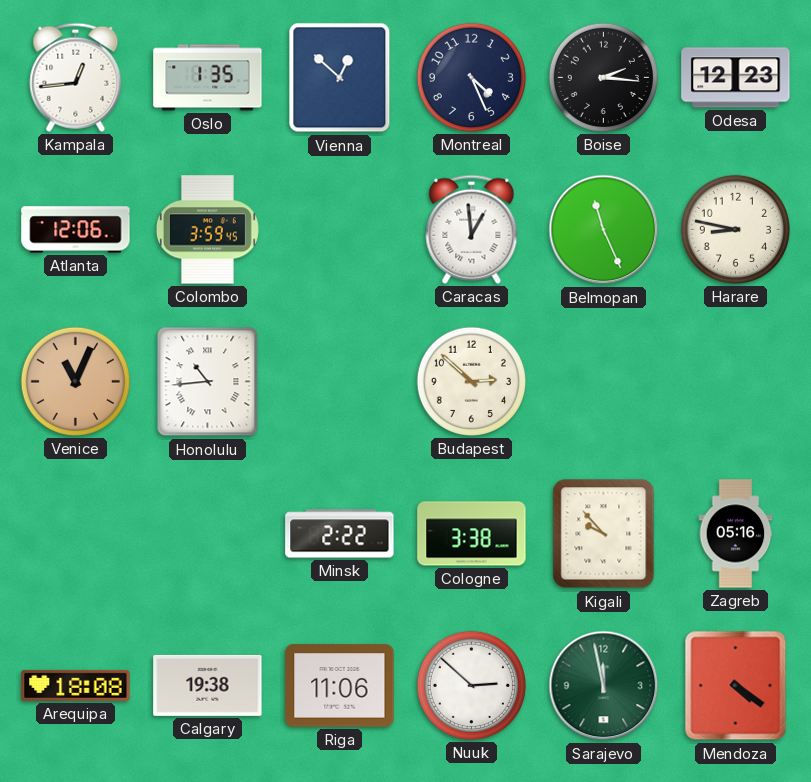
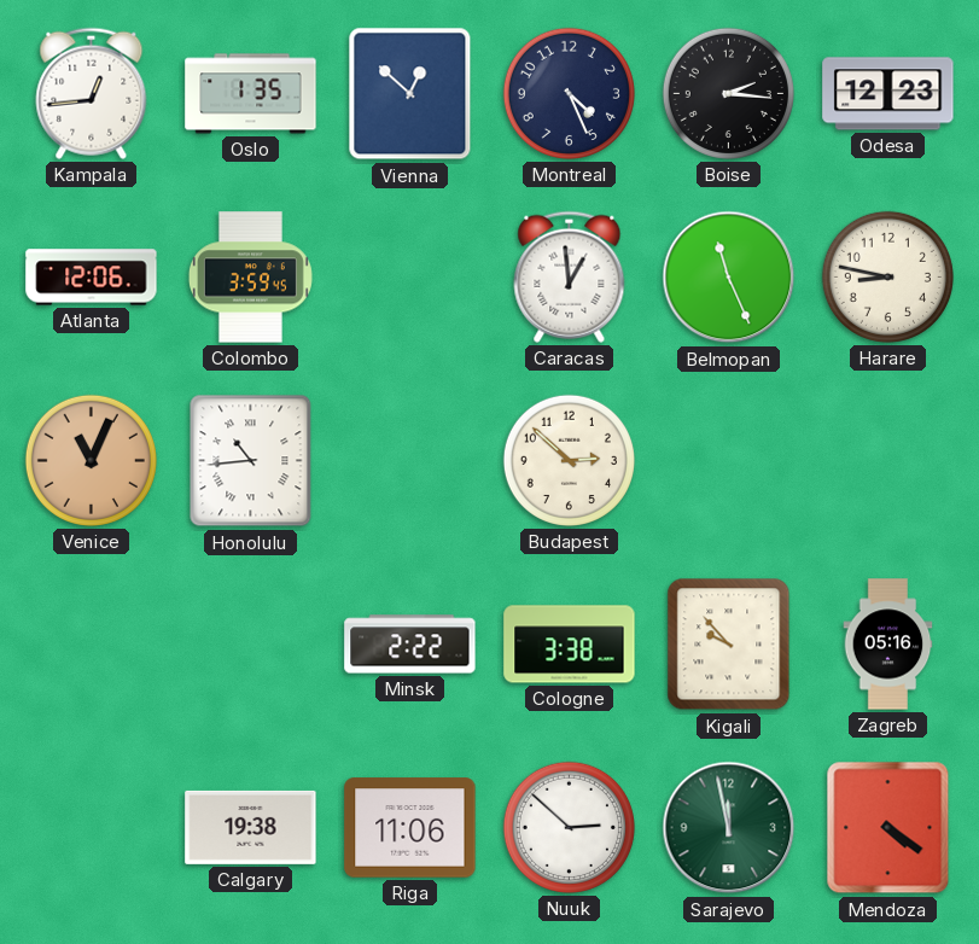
Arequipa: 18:08 -> none
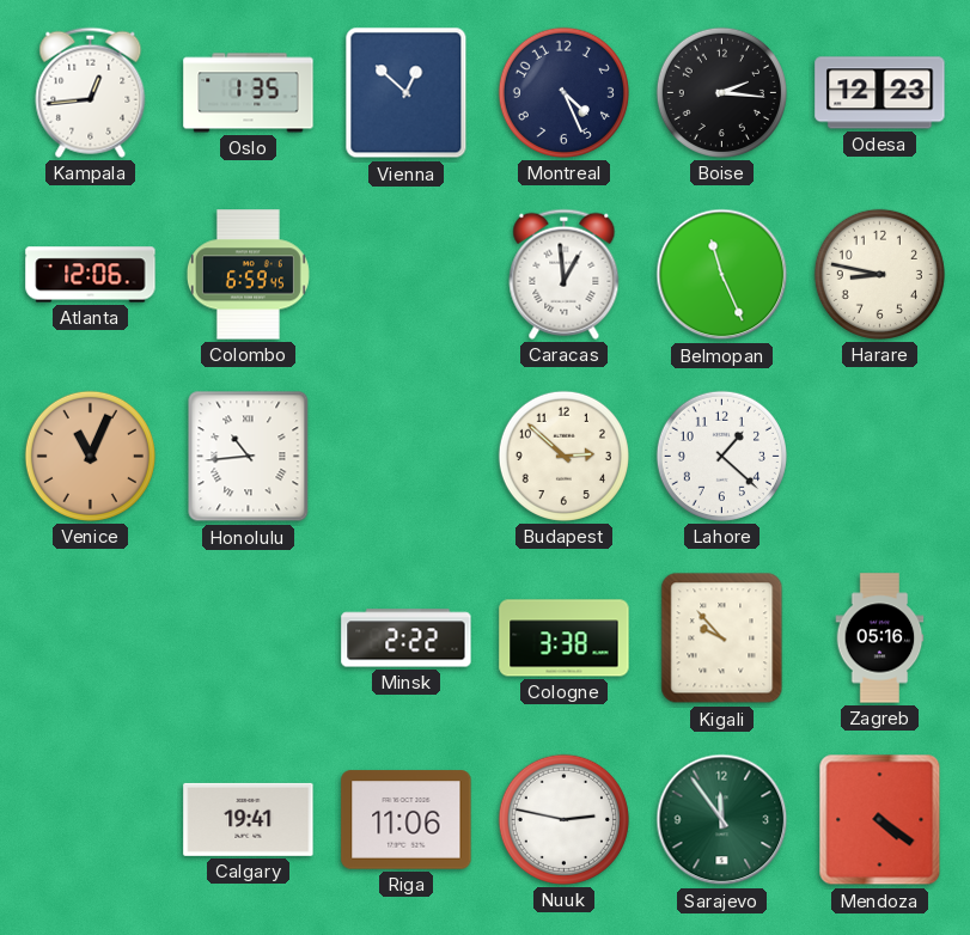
Colombo: 3:59 -> 6:59
Lahore: none -> 1:22
Calgary: 19:38 -> 19:41
Nuuk: 2:52 -> 2:47
Sarajevo: 11:58 -> 11:54
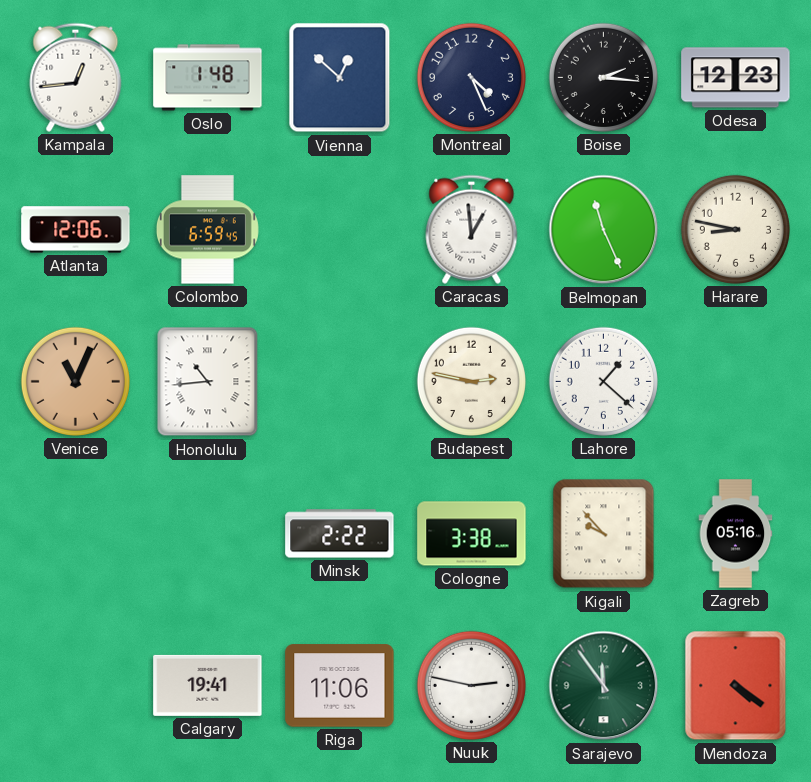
Oslo: 1:35 -> 1:48
Budapest: 2:52 -> 2:47
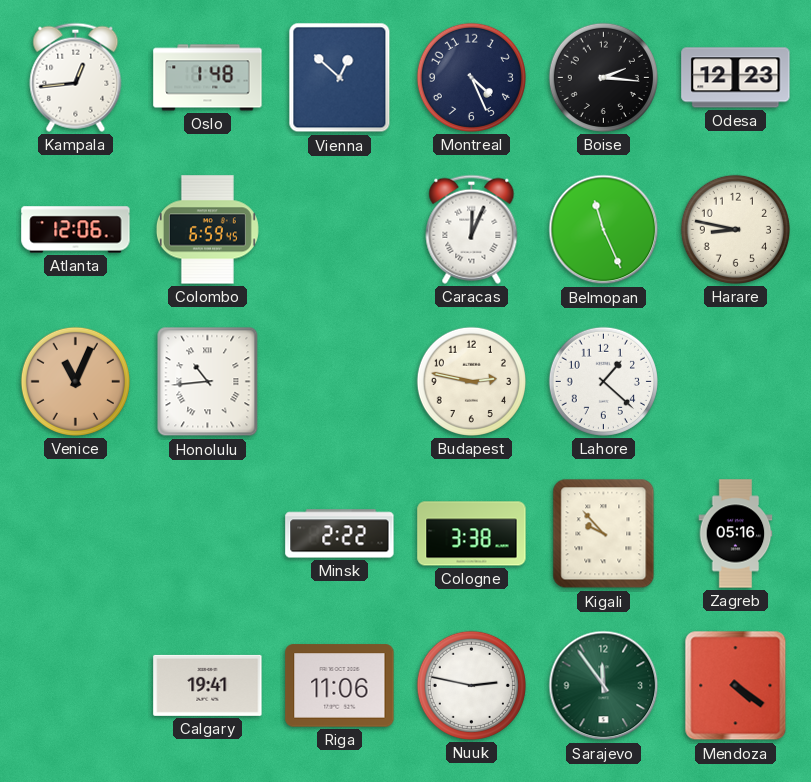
Caracas: 12:59 -> 12:04
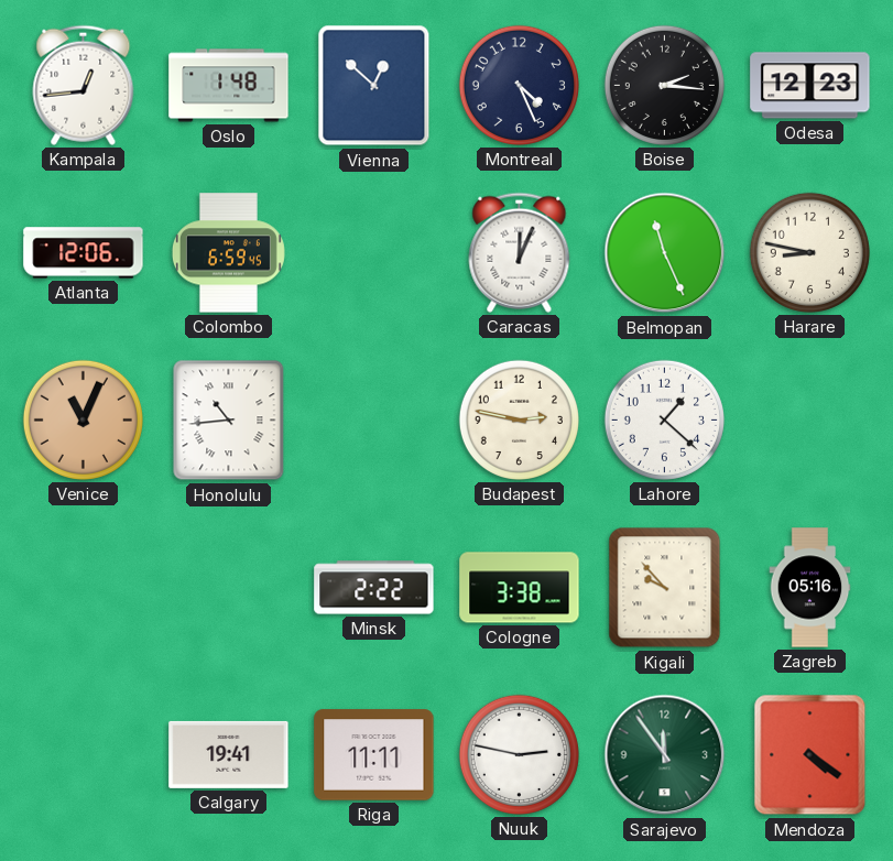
Riga: 11:06 -> 11:11
